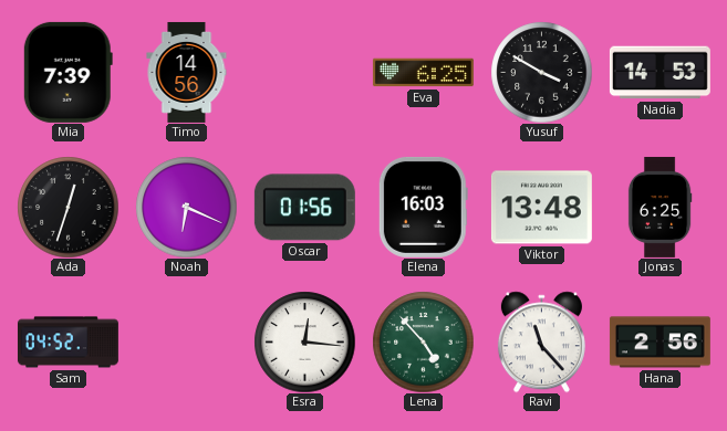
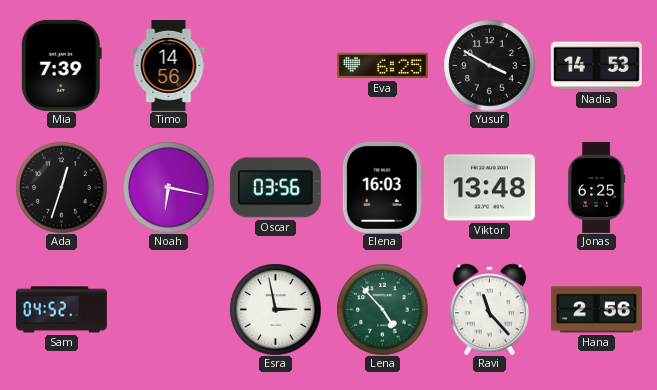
Noah: 6:19 -> 6:17
Oscar: 01:56 -> 03:56
Esra: 12:16 -> 2:58
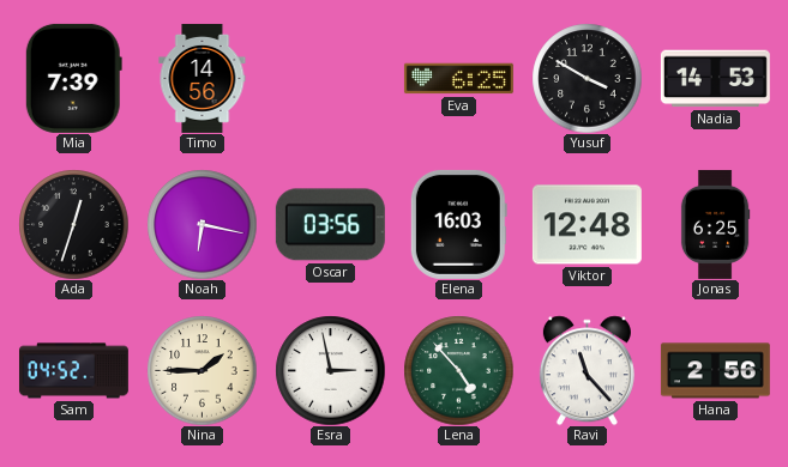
Viktor: 13:48 -> 12:48
Nina: none -> 1:45
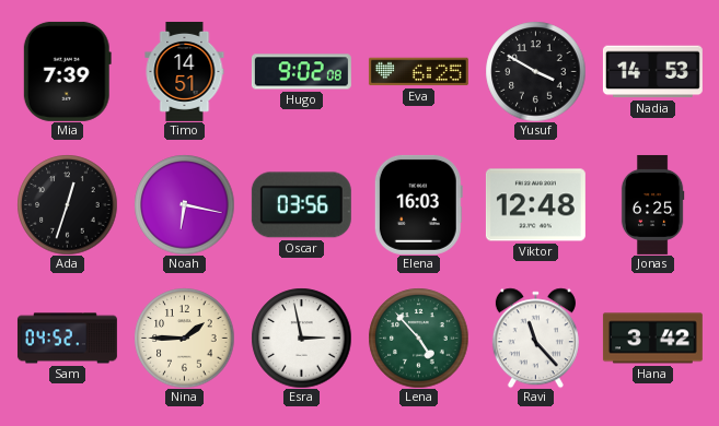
Timo: 14:56 -> 14:51
Hugo: none -> 9:02
Hana: 2:56 -> 3:42
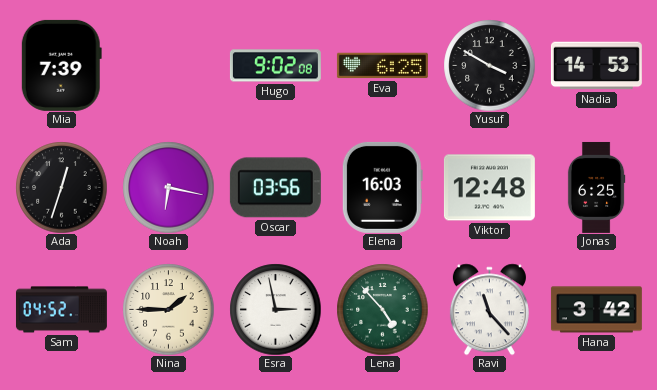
Timo: 14:51 -> none
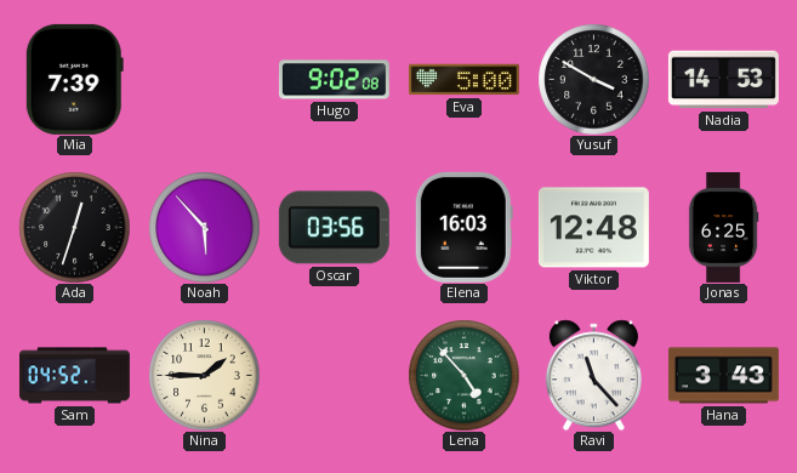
Eva: 6:25 -> 5:00
Noah: 6:17 -> 5:53
Esra: 2:58 -> none
Hana: 3:42 -> 3:43
